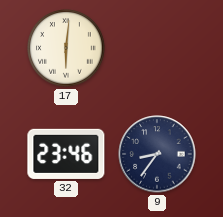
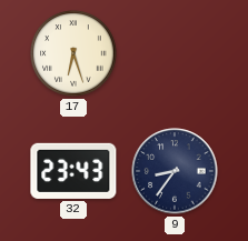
17: 6:01 -> 6:27
32: 23:46 -> 23:43
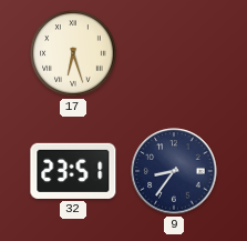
32: 23:43 -> 23:51
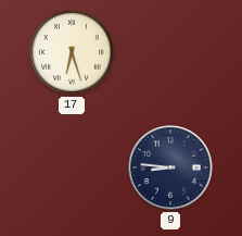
32: 23:51 -> none
9: 8:36 -> 8:46
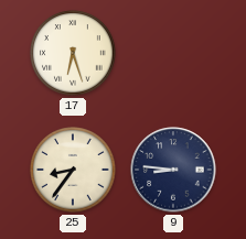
25: none -> 8:36
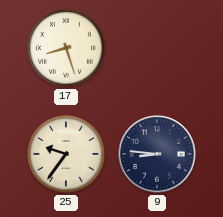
17: 6:27 -> 8:27
25: 8:36 -> 9:36
